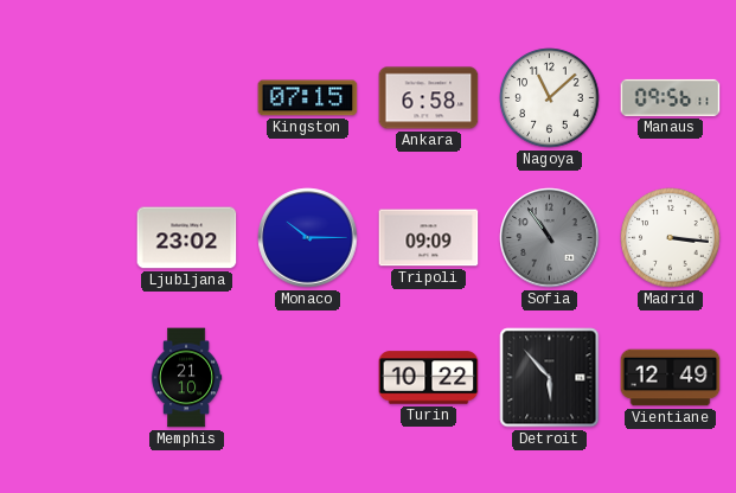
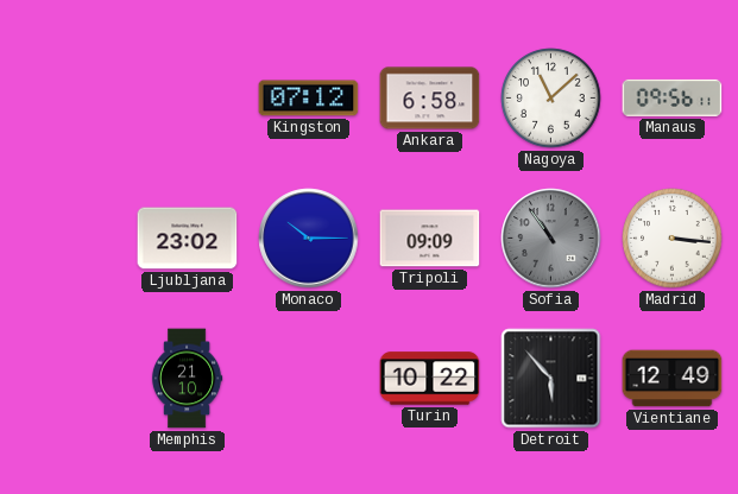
Kingston: 07:15 -> 07:12
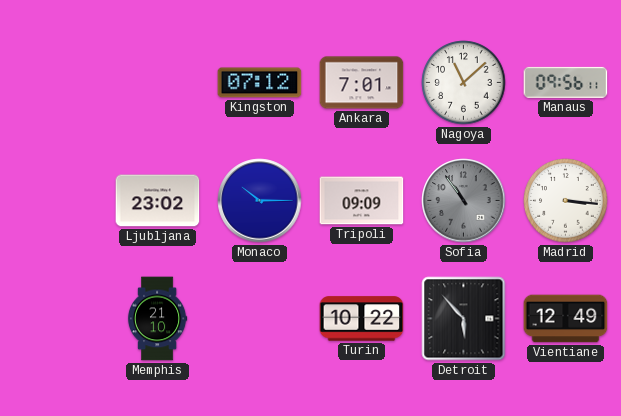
Ankara: 6:58 -> 7:01
